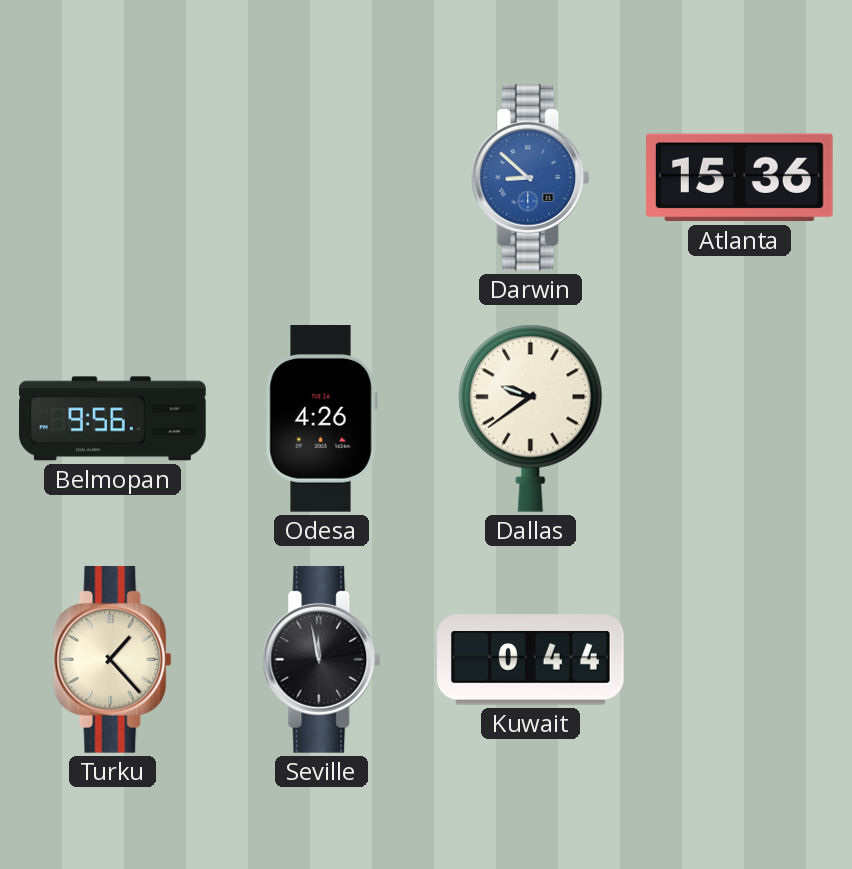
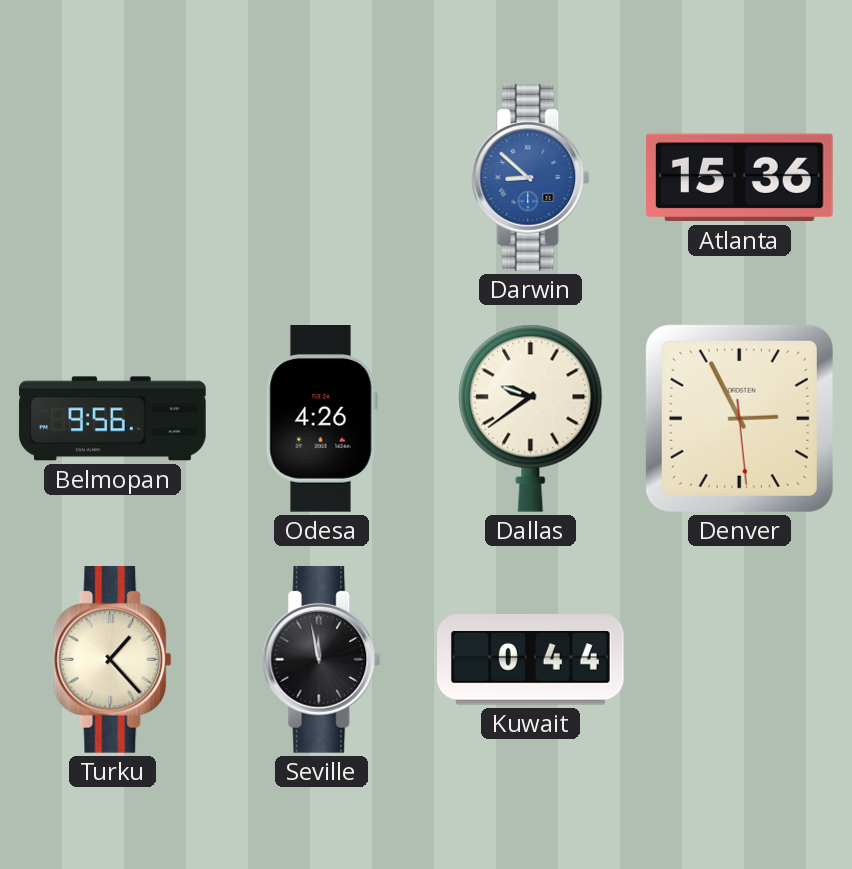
Denver: none -> 2:55
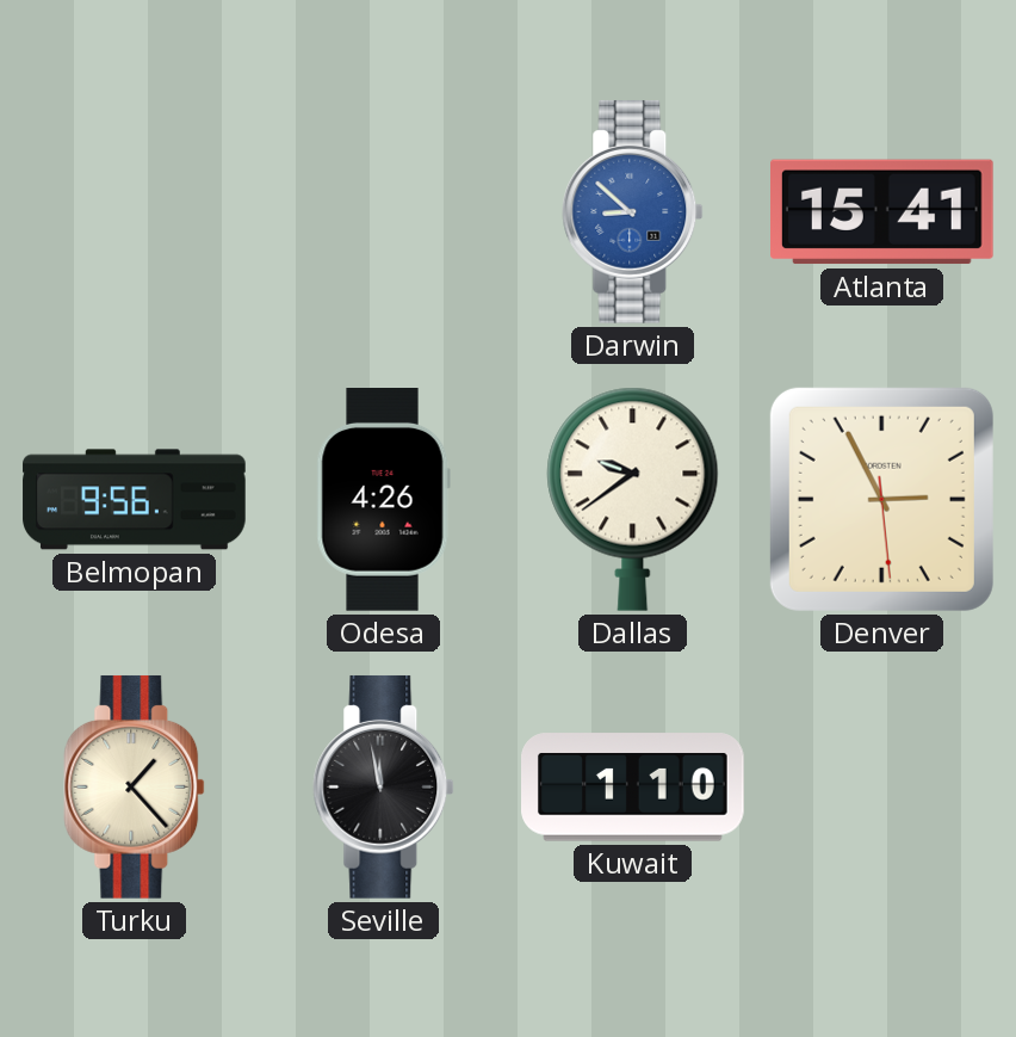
Atlanta: 15:36 -> 15:41
Kuwait: 0:44 -> 1:10
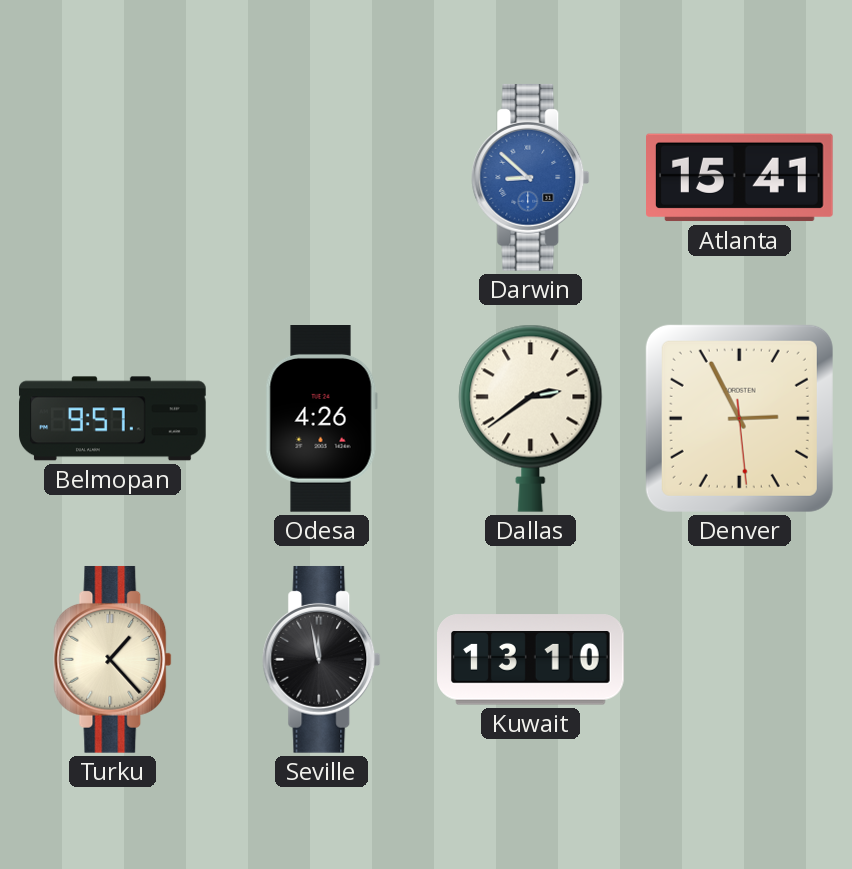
Belmopan: 9:56 -> 9:57
Dallas: 9:39 -> 2:39
Kuwait: 1:10 -> 13:10
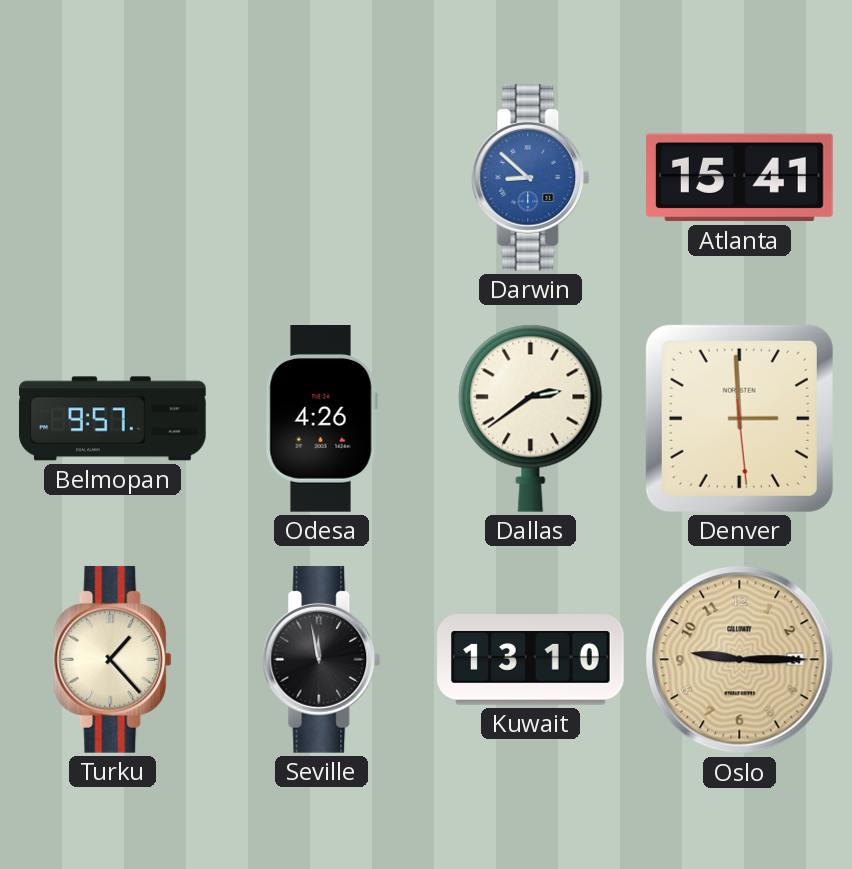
Denver: 2:55 -> 2:59
Oslo: none -> 9:15
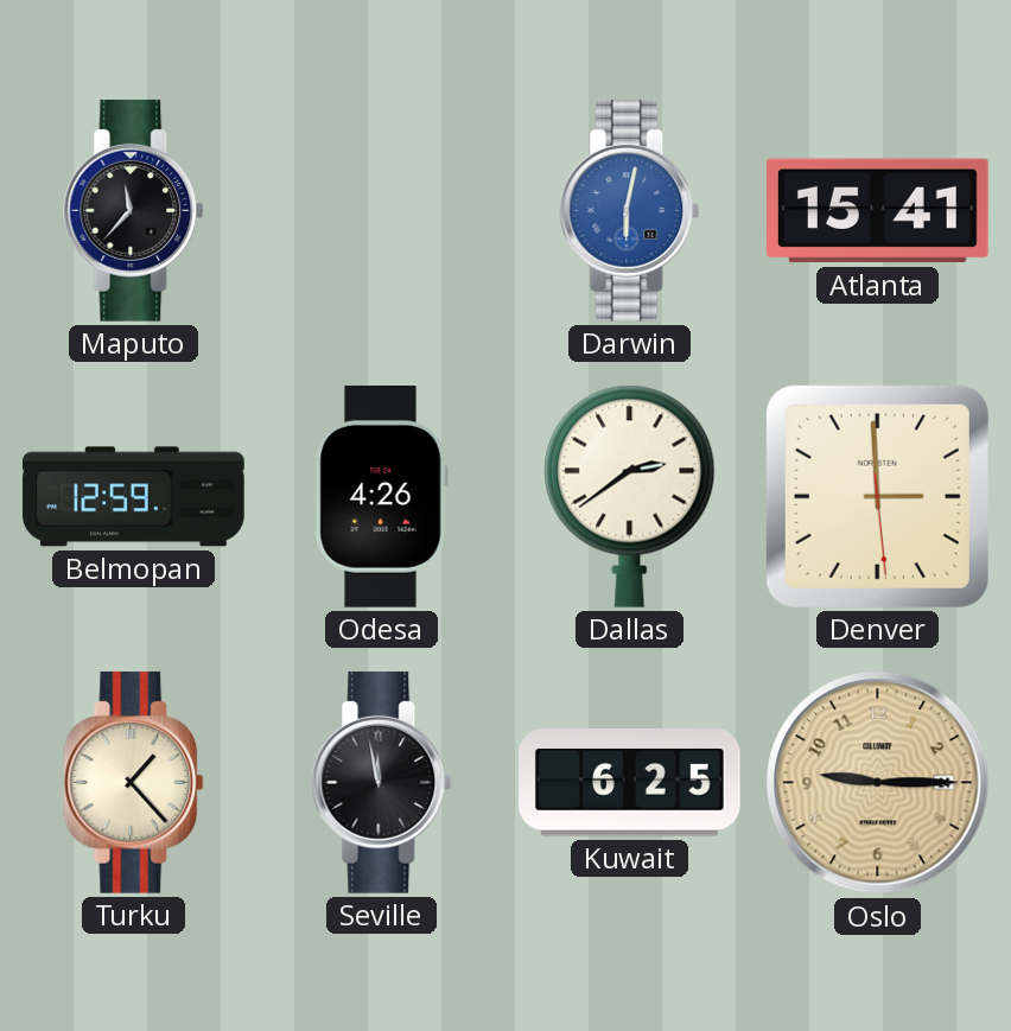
Maputo: none -> 11:37
Darwin: 8:52 -> 6:02
Belmopan: 9:57 -> 12:59
Kuwait: 13:10 -> 6:25
